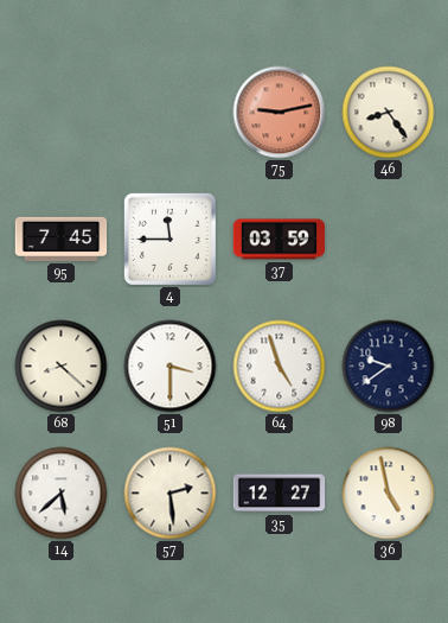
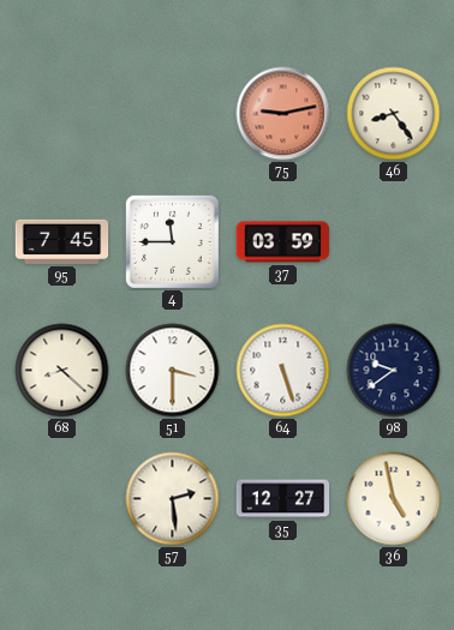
64: 4:57 -> 5:27
14: 5:38 -> none
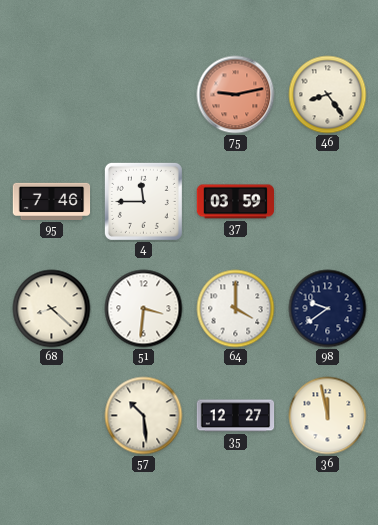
95: 7:45 -> 7:46
51: 3:30 -> 3:31
64: 5:27 -> 4:00
57: 2:29 -> 10:29
36: 4:58 -> 11:58
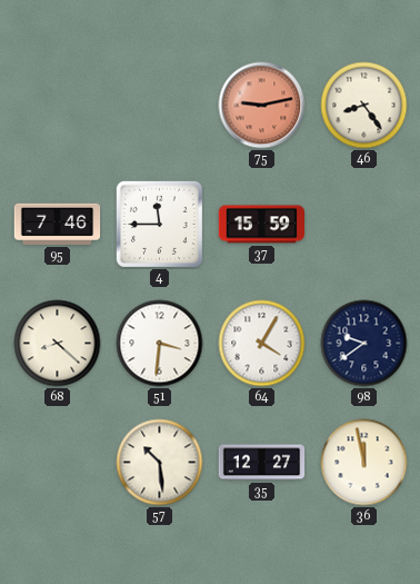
37: 03:59 -> 15:59
64: 4:00 -> 4:05
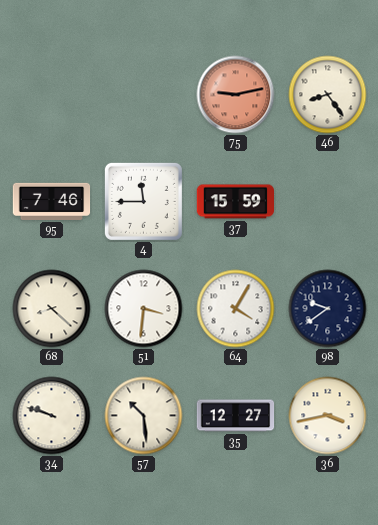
34: none -> 9:48
36: 11:58 -> 3:43
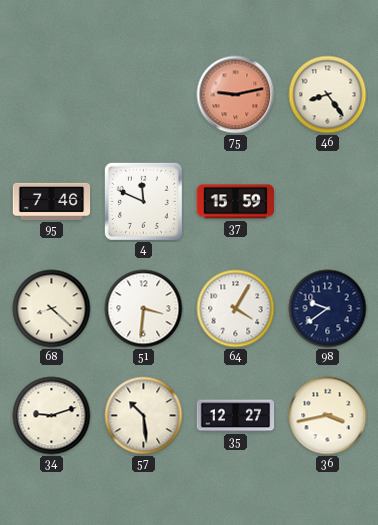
4: 11:45 -> 11:49
34: 9:48 -> 9:12
